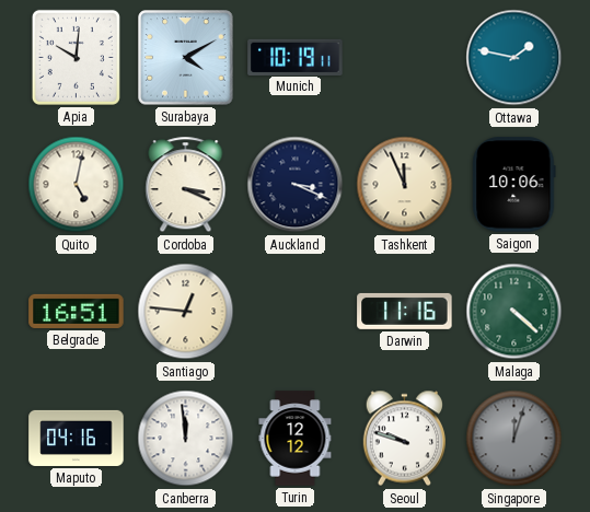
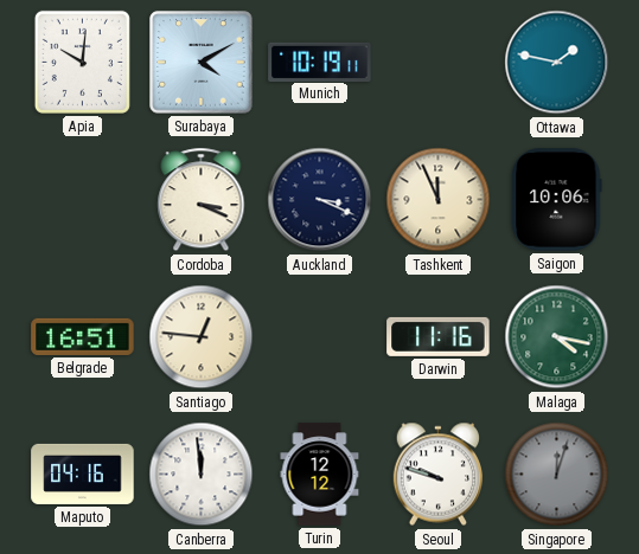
Quito: 5:02 -> none
Malaga: 4:22 -> 4:17
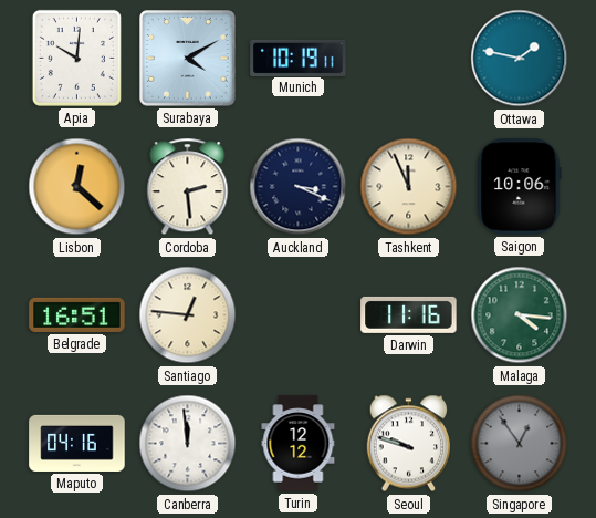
Lisbon: none -> 12:22
Cordoba: 3:19 -> 2:29
Malaga: 4:17 -> 4:16
Singapore: 12:03 -> 12:54
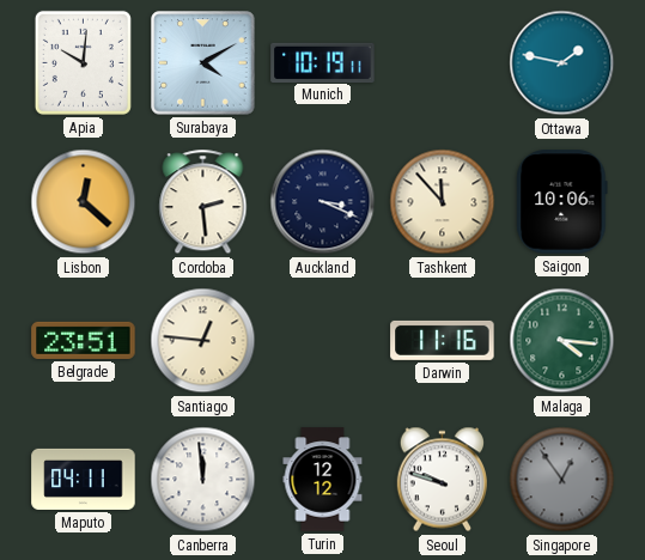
Tashkent: 11:56 -> 11:53
Belgrade: 16:51 -> 23:51
Maputo: 04:16 -> 04:11
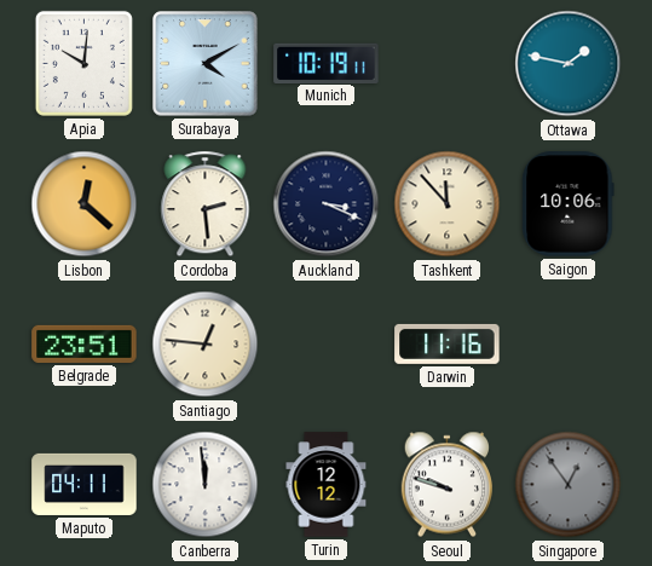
Malaga: 4:16 -> none
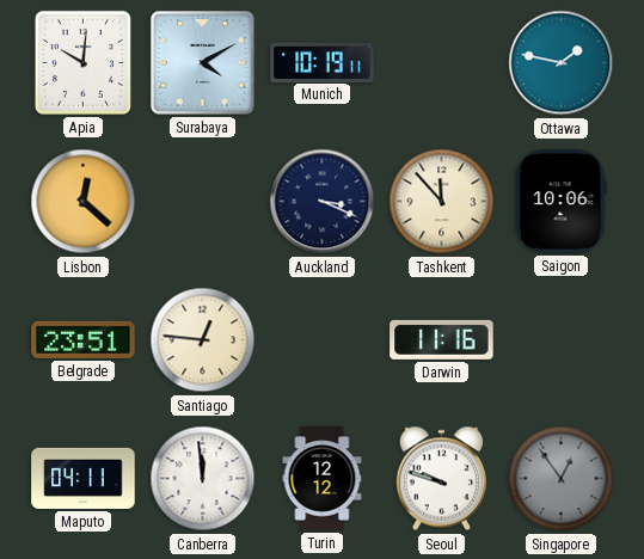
Cordoba: 2:29 -> none
